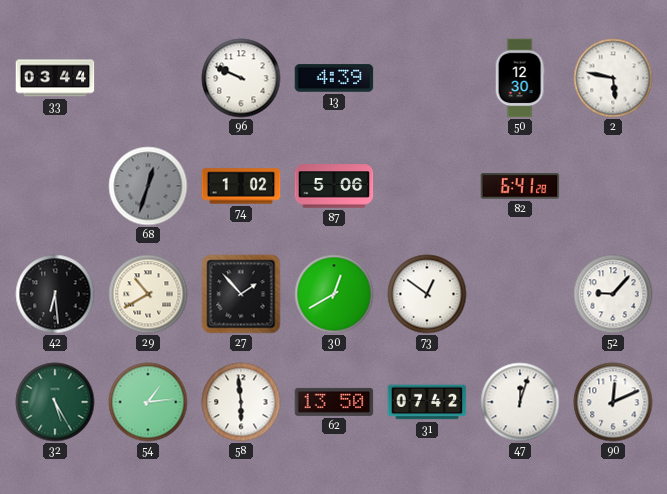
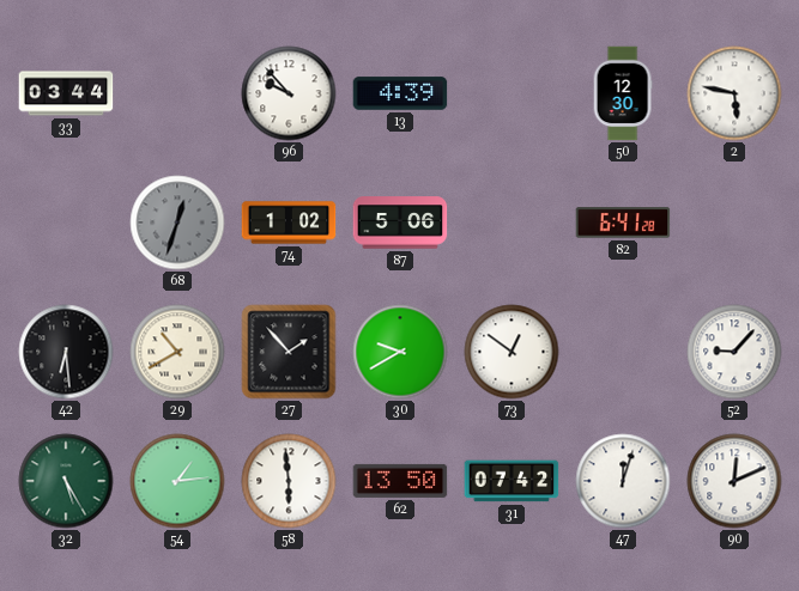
96: 9:49 -> 9:53
30: 12:40 -> 9:40
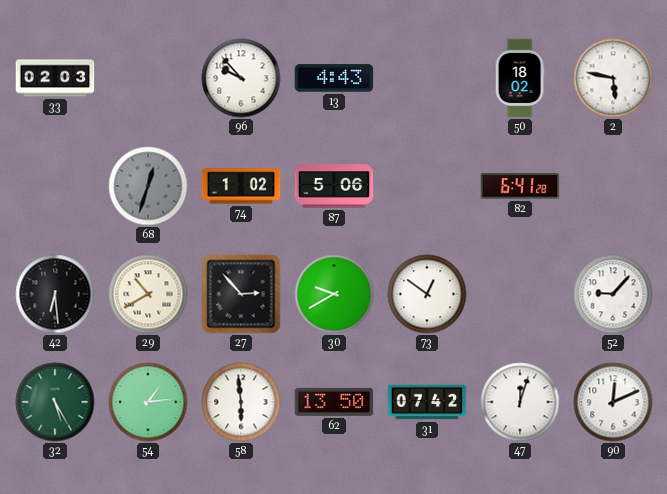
33: 03:44 -> 02:03
13: 4:39 -> 4:43
50: 12:30 -> 18:02
27: 1:53 -> 2:53
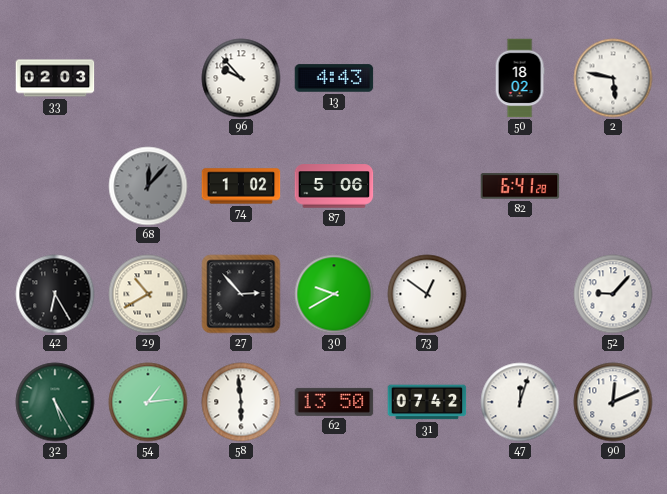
68: 12:33 -> 12:07
42: 6:29 -> 6:25
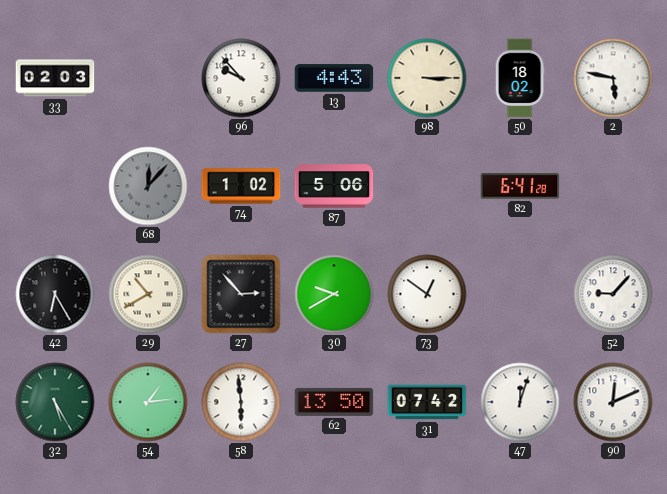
98: none -> 3:15
